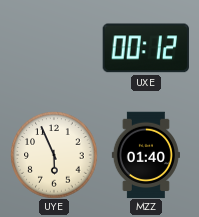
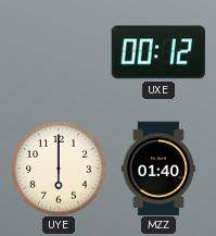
UYE: 5:56 -> 6:00
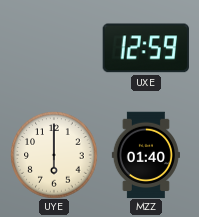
UXE: 00:12 -> 12:59
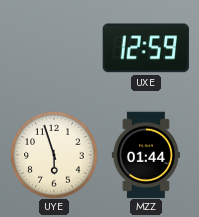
UYE: 6:00 -> 5:57
MZZ: 01:40 -> 01:44
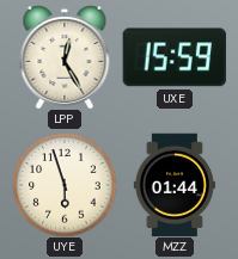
LPP: none -> 12:25
UXE: 12:59 -> 15:59
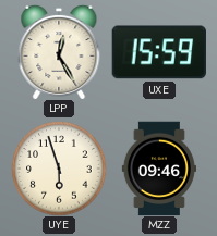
MZZ: 01:44 -> 09:46
